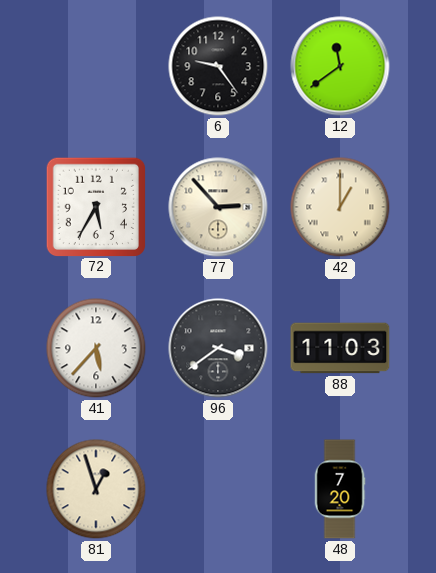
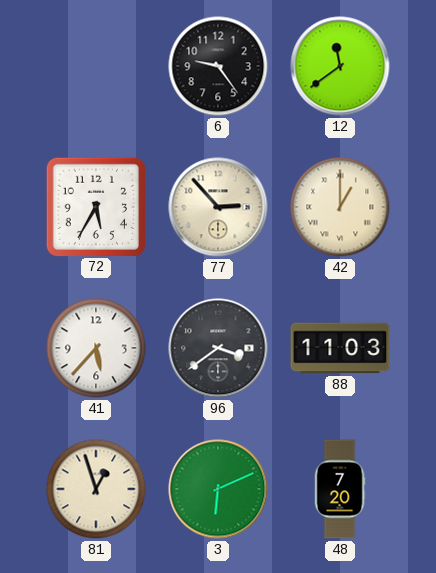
3: none -> 6:11
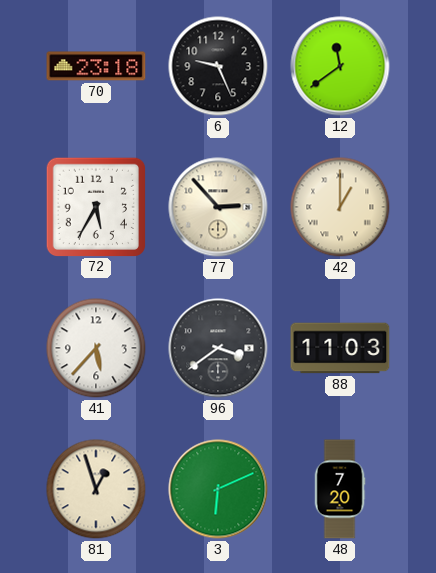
70: none -> 23:18
6: 9:24 -> 9:26
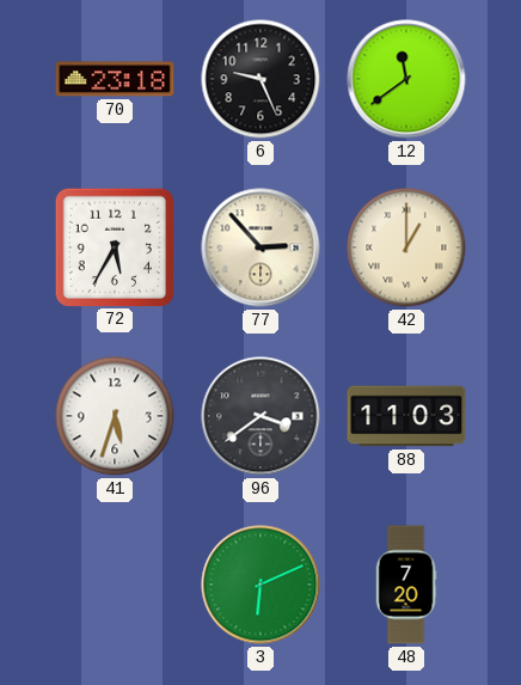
41: 5:37 -> 5:33
81: 12:57 -> none
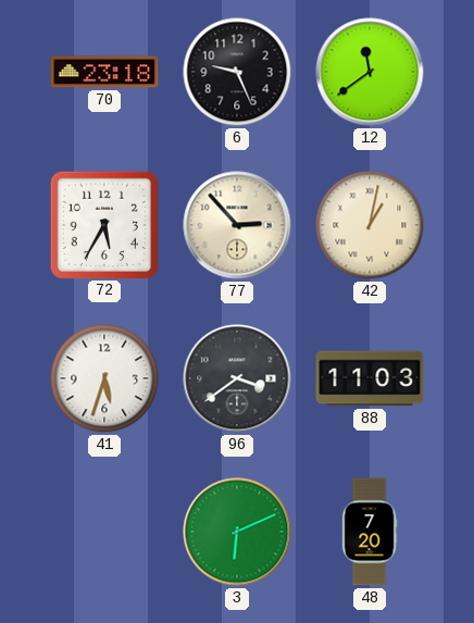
42: 1:00 -> 1:02
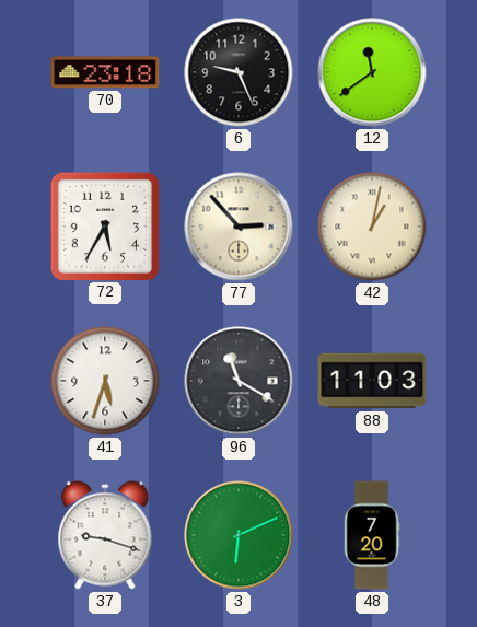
96: 3:39 -> 11:20
37: none -> 9:18
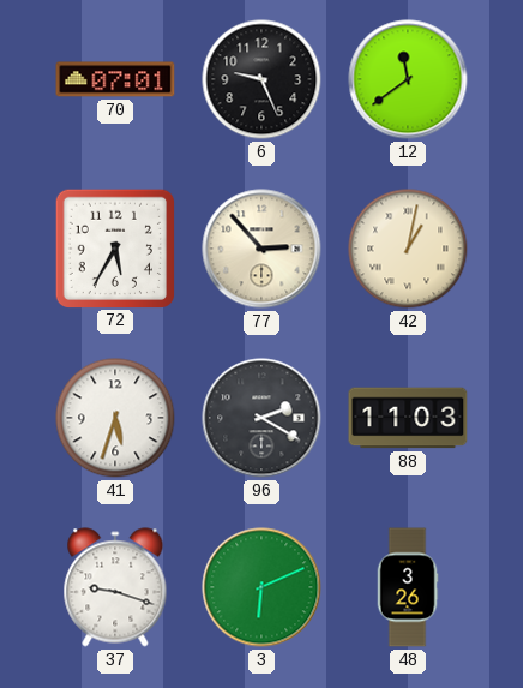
70: 23:18 -> 07:01
96: 11:20 -> 2:20
48: 7:20 -> 3:26
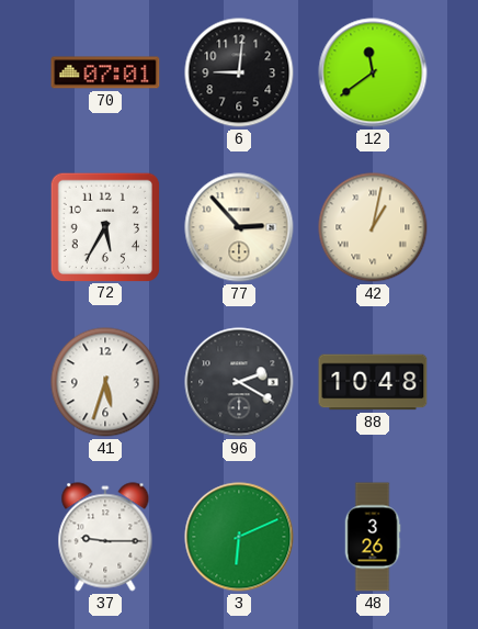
6: 9:26 -> 9:01
88: 11:03 -> 10:48
37: 9:18 -> 9:15
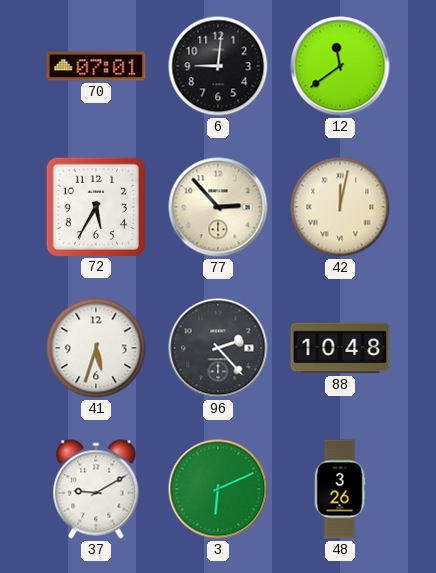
42: 1:02 -> 12:02
96: 2:20 -> 2:23
37: 9:15 -> 9:10
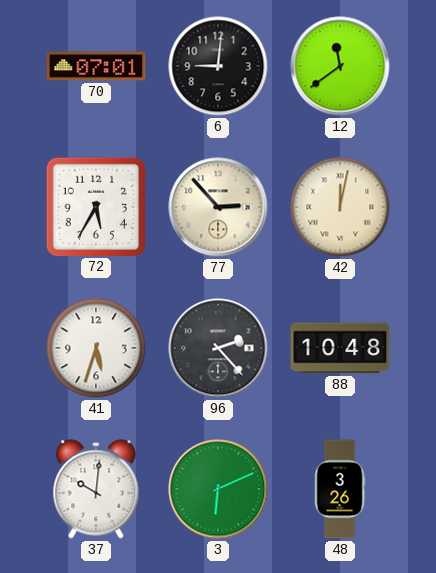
37: 9:10 -> 10:01
